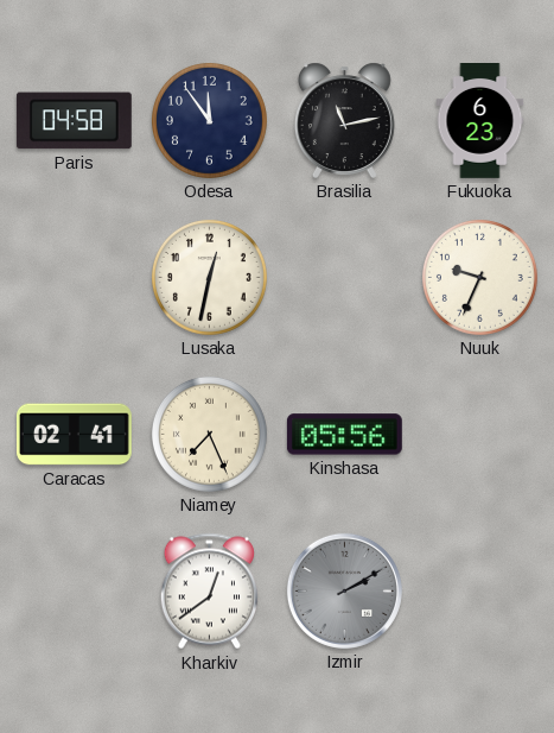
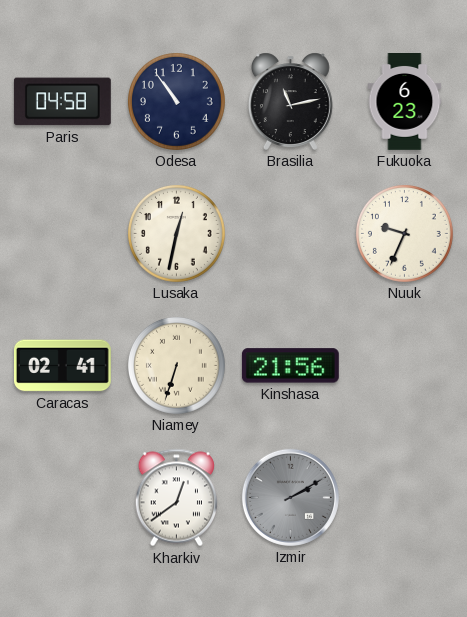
Odesa: 11:54 -> 10:54
Niamey: 7:26 -> 6:33
Kinshasa: 05:56 -> 21:56
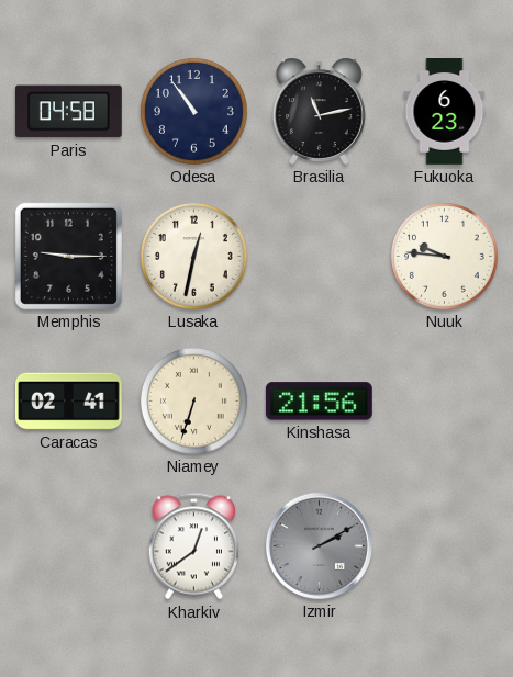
Memphis: none -> 9:15
Nuuk: 9:34 -> 9:46
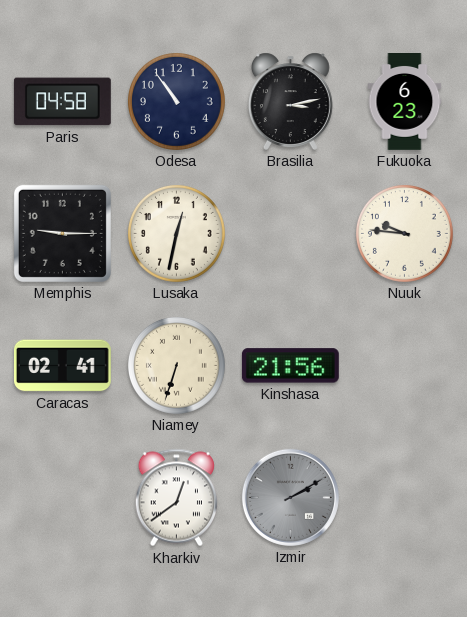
Brasilia: 11:13 -> 3:13
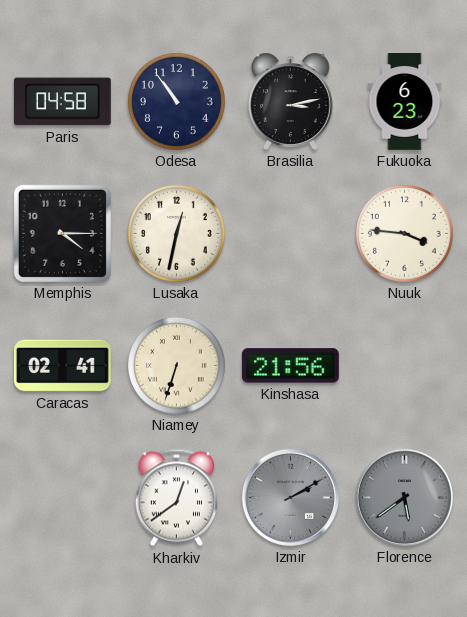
Memphis: 9:15 -> 4:15
Nuuk: 9:46 -> 3:46
Florence: none -> 5:39
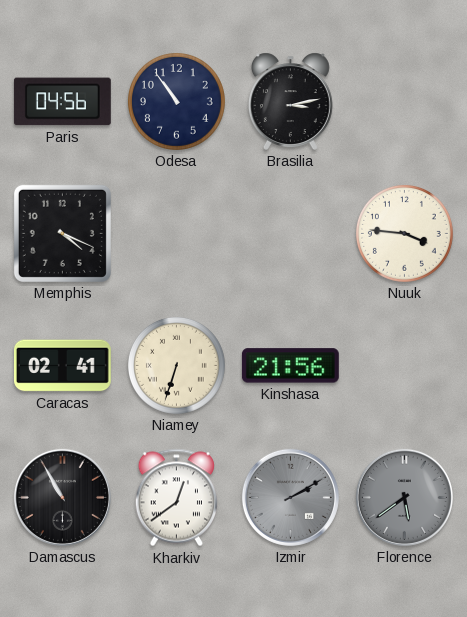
Paris: 04:58 -> 04:56
Fukuoka: 6:23 -> none
Memphis: 4:15 -> 4:19
Lusaka: 12:32 -> none
Damascus: none -> 10:55
